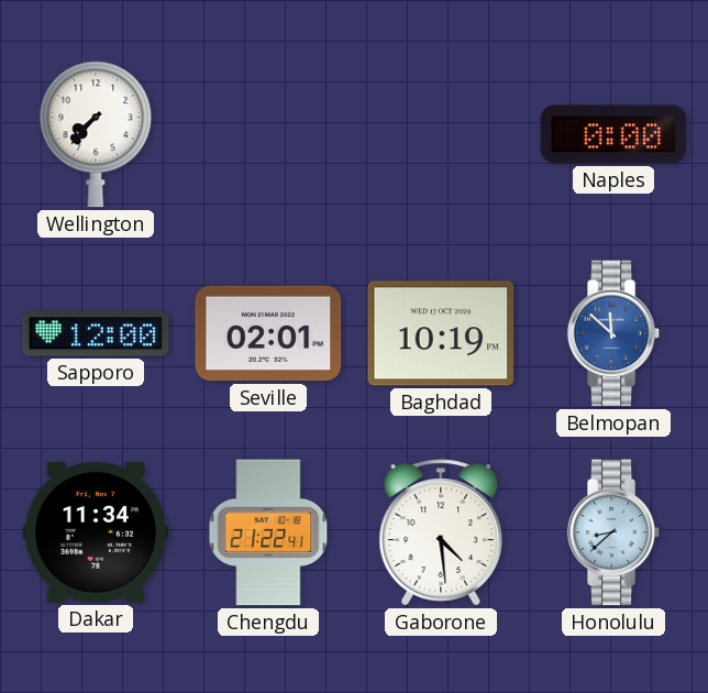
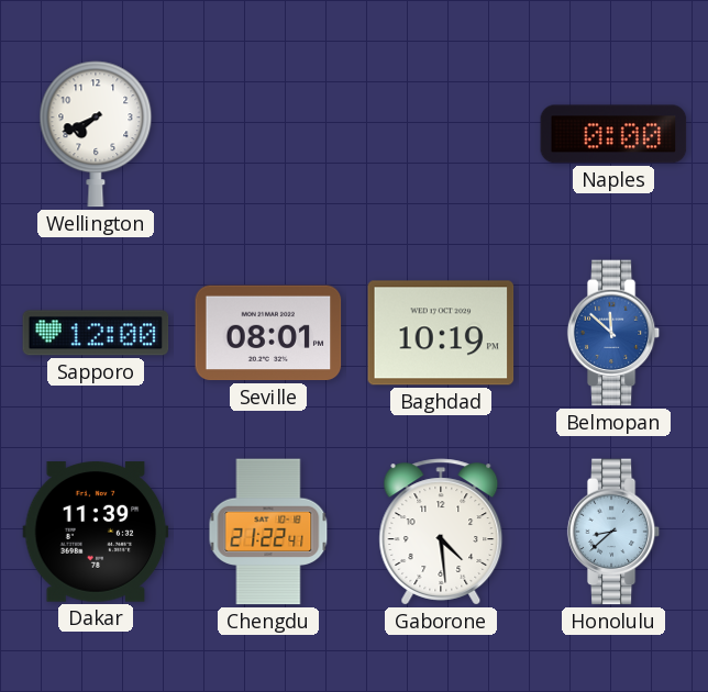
Wellington: 7:37 -> 7:41
Seville: 02:01 -> 08:01
Dakar: 11:34 -> 11:39
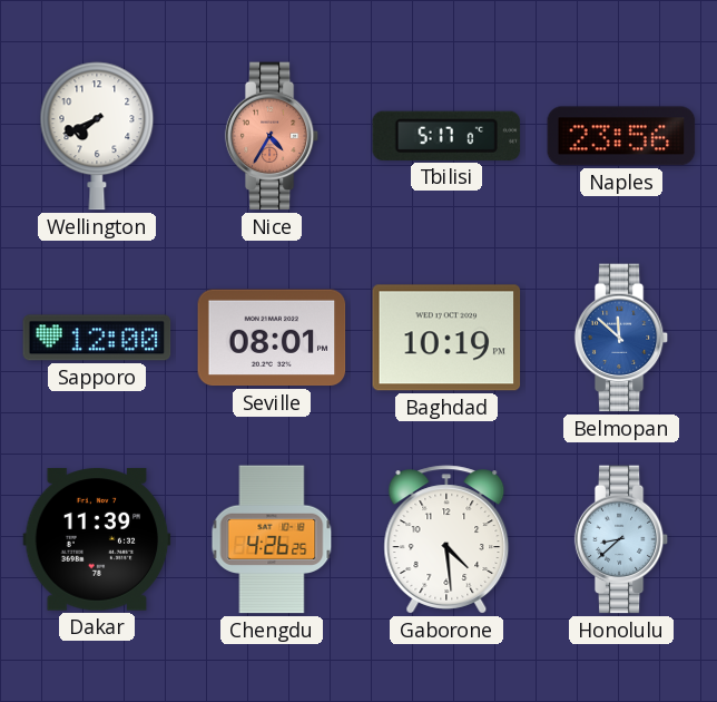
Nice: none -> 4:35
Tbilisi: none -> 5:17
Naples: 0:00 -> 23:56
Chengdu: 21:22 -> 4:26
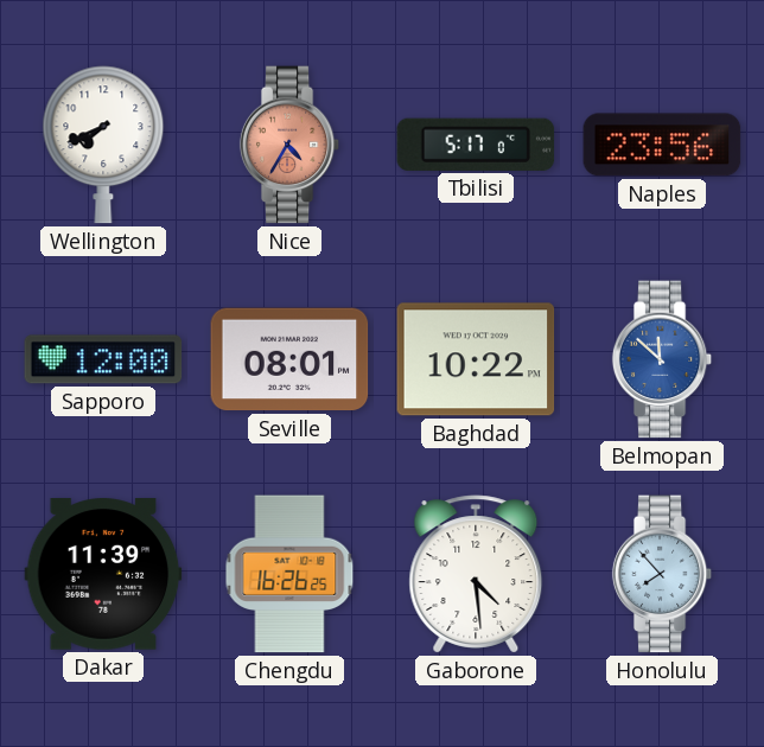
Baghdad: 10:19 -> 10:22
Chengdu: 4:26 -> 16:26
Honolulu: 8:38 -> 7:53
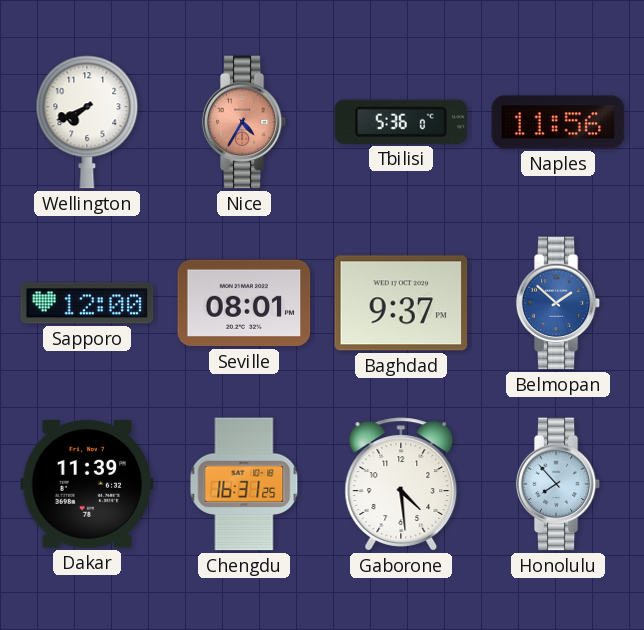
Tbilisi: 5:17 -> 5:36
Naples: 23:56 -> 11:56
Baghdad: 10:22 -> 9:37
Belmopan: 11:52 -> 1:52
Chengdu: 16:26 -> 16:31
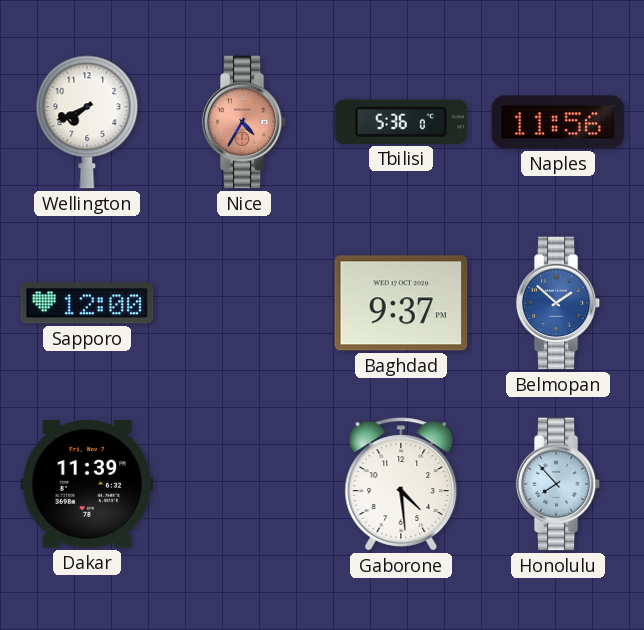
Seville: 08:01 -> none
Chengdu: 16:31 -> none
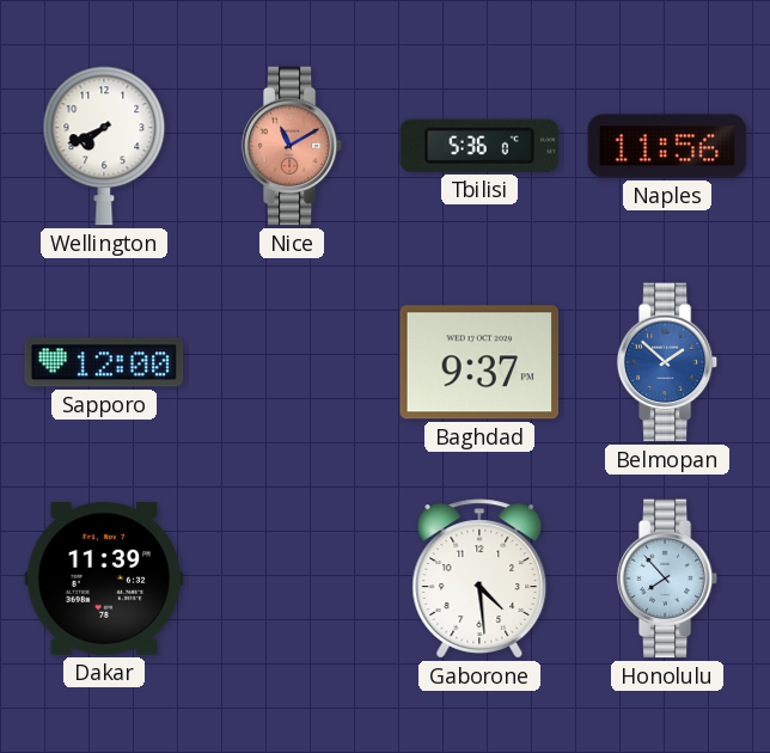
Nice: 4:35 -> 11:10
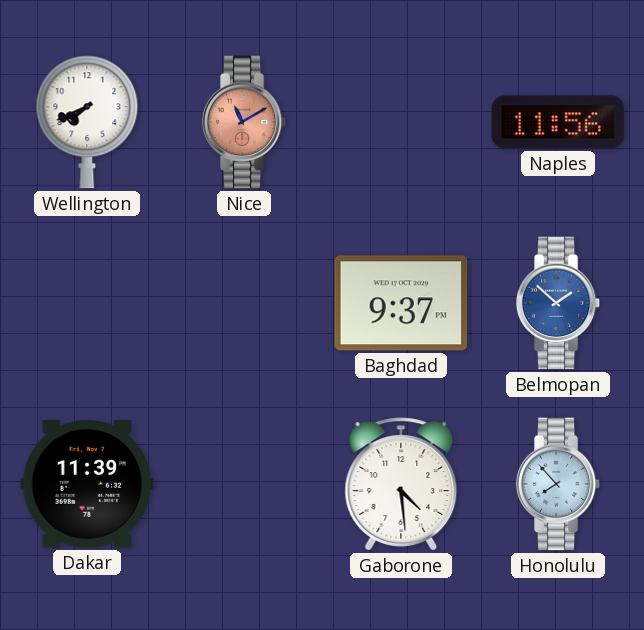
Tbilisi: 5:36 -> none
Sapporo: 12:00 -> none
